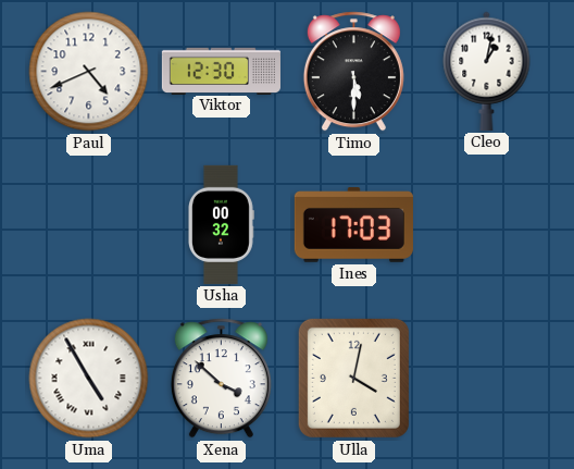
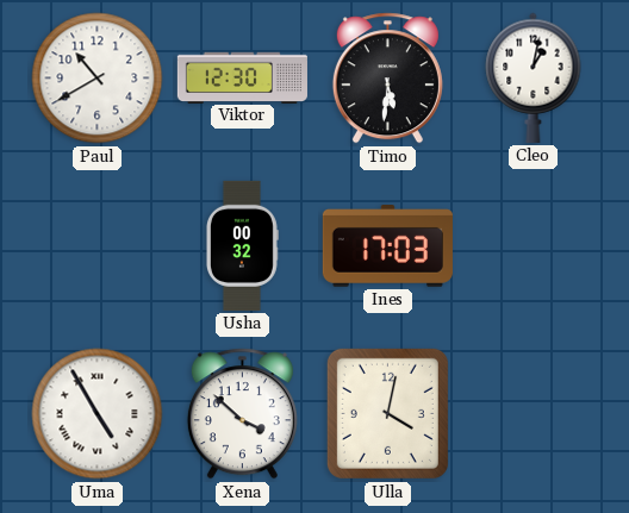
Paul: 4:41 -> 10:40
Timo: 5:30 -> 5:31
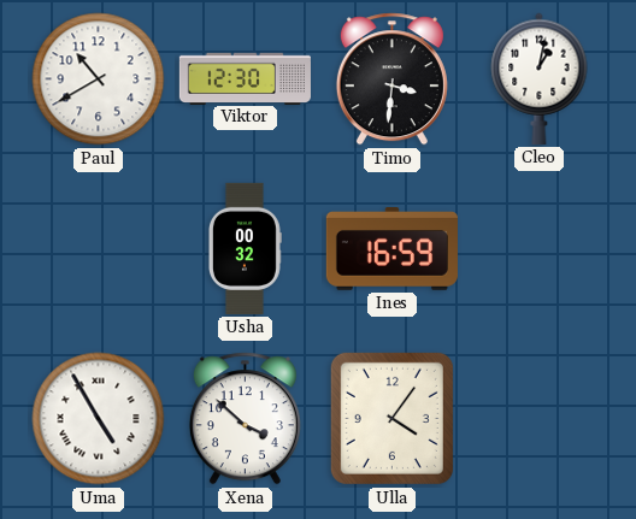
Timo: 5:31 -> 3:31
Ines: 17:03 -> 16:59
Ulla: 4:02 -> 4:06
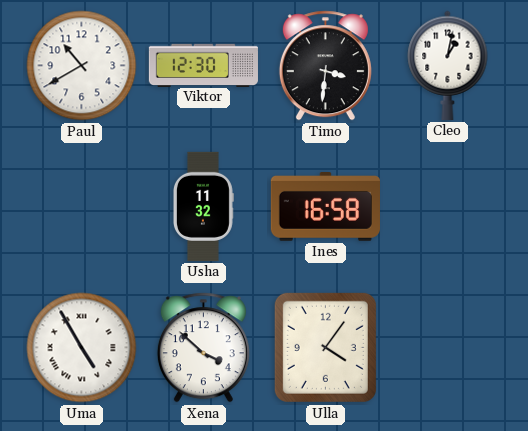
Usha: 00:32 -> 11:32
Ines: 16:59 -> 16:58
